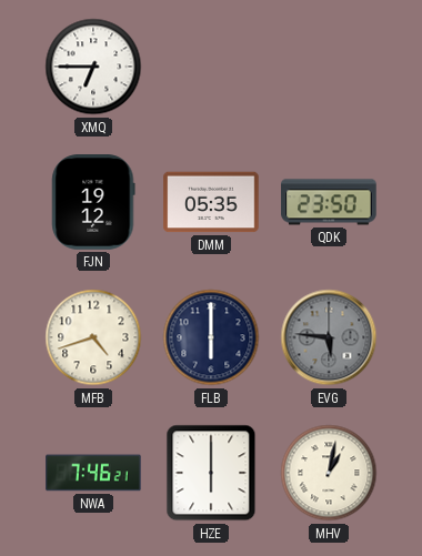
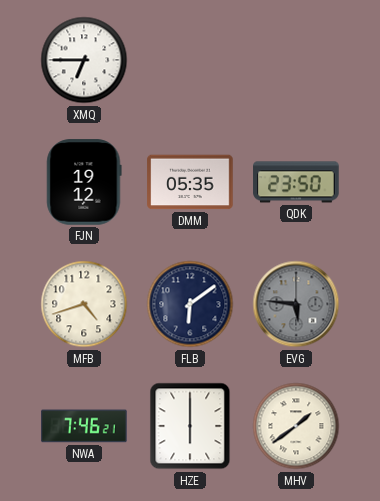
FLB: 6:00 -> 6:09
MHV: 1:02 -> 1:39
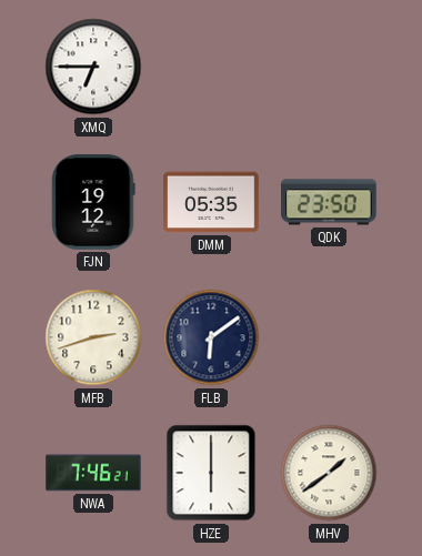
MFB: 4:42 -> 2:42
EVG: 5:46 -> none
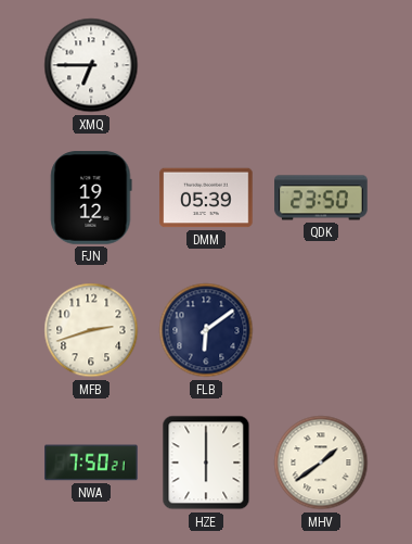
DMM: 05:35 -> 05:39
NWA: 7:46 -> 7:50
